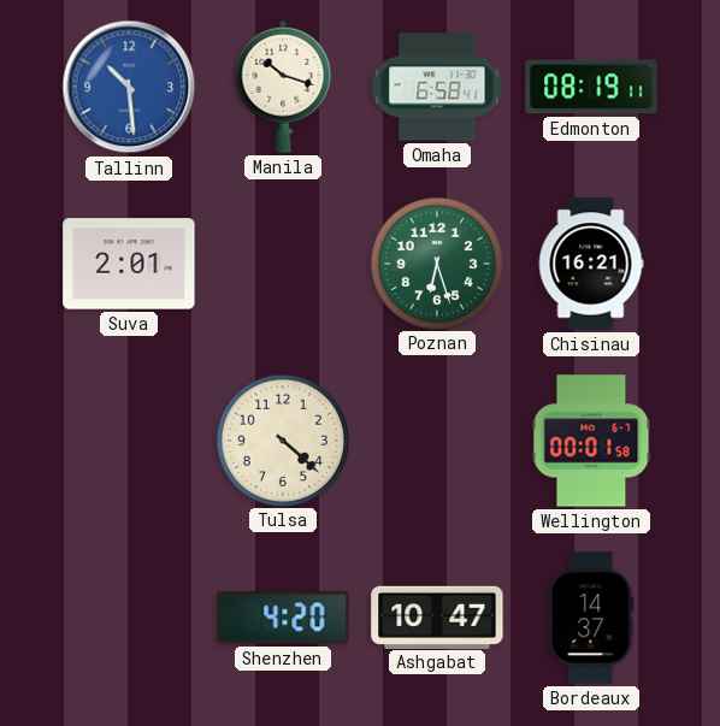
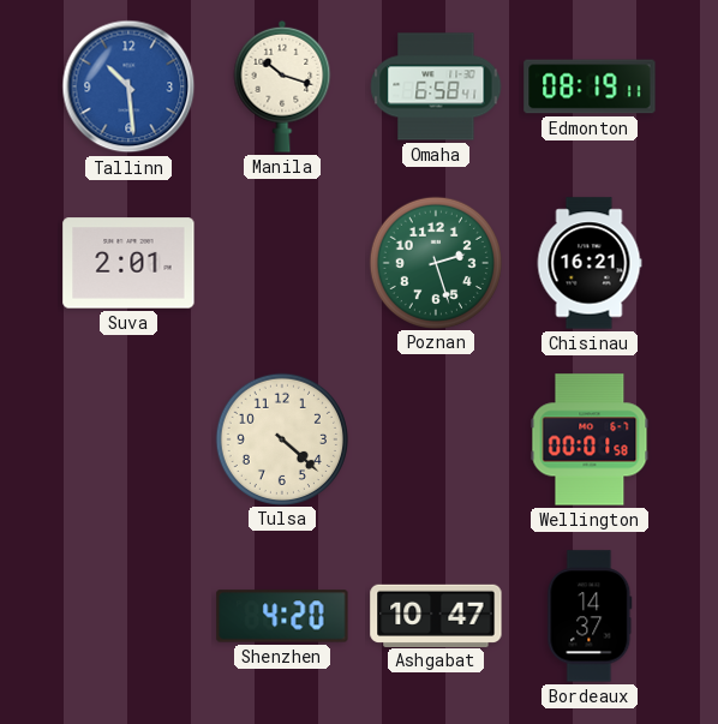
Poznan: 6:27 -> 2:27
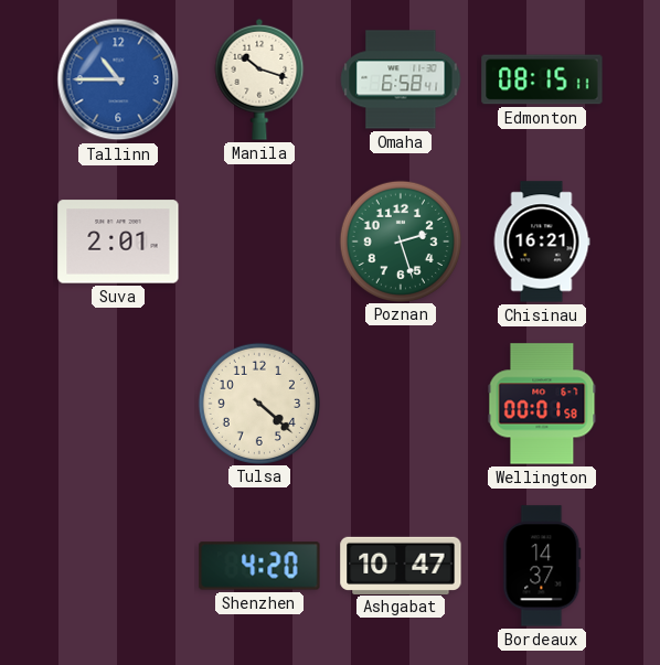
Tallinn: 10:29 -> 10:45
Edmonton: 08:19 -> 08:15
